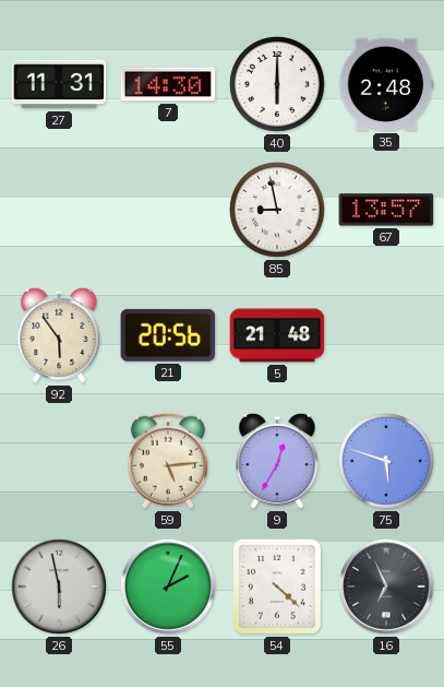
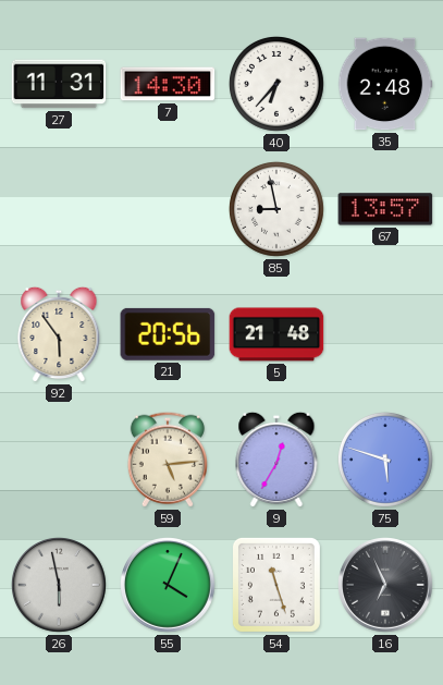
40: 6:00 -> 6:37
55: 2:04 -> 4:04
54: 4:22 -> 11:27
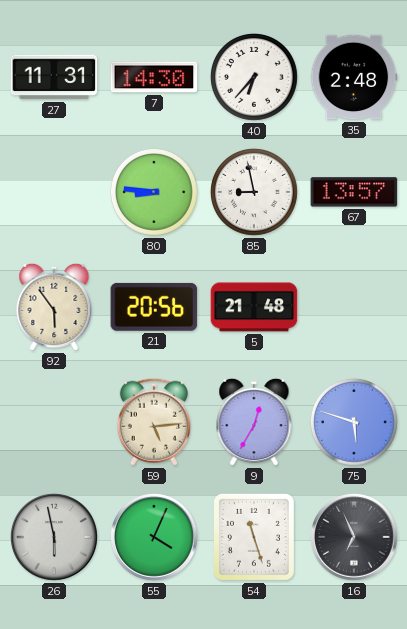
80: none -> 8:46
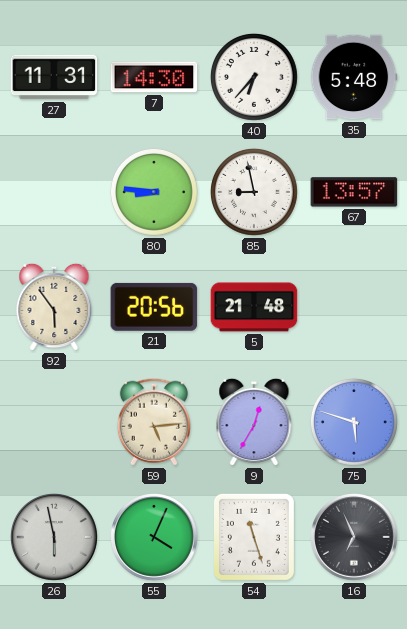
35: 2:48 -> 5:48
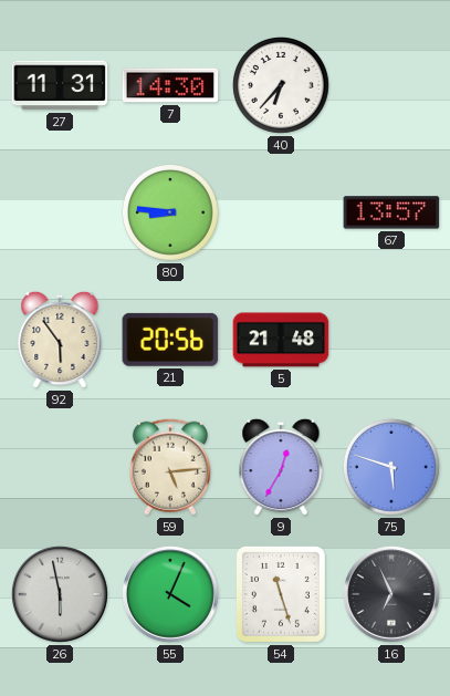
35: 5:48 -> none
85: 8:58 -> none
